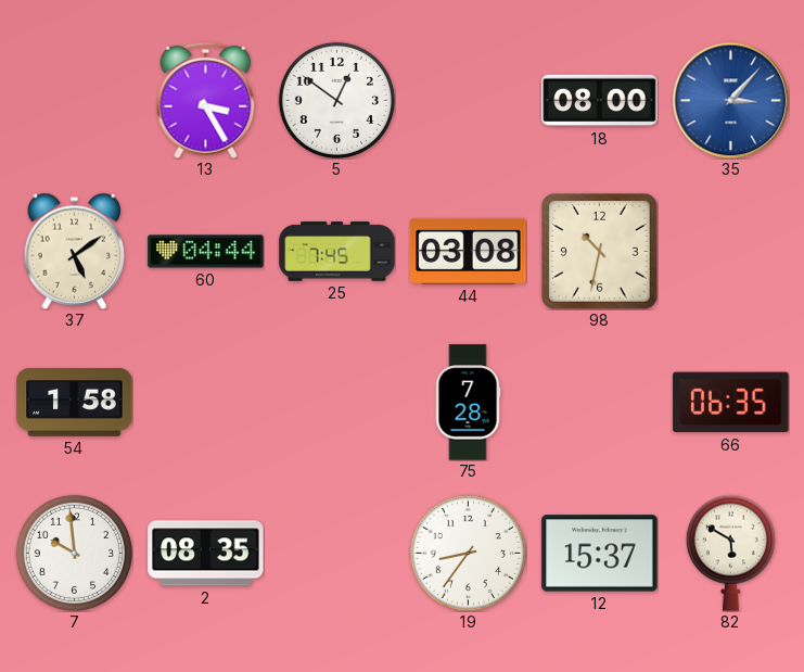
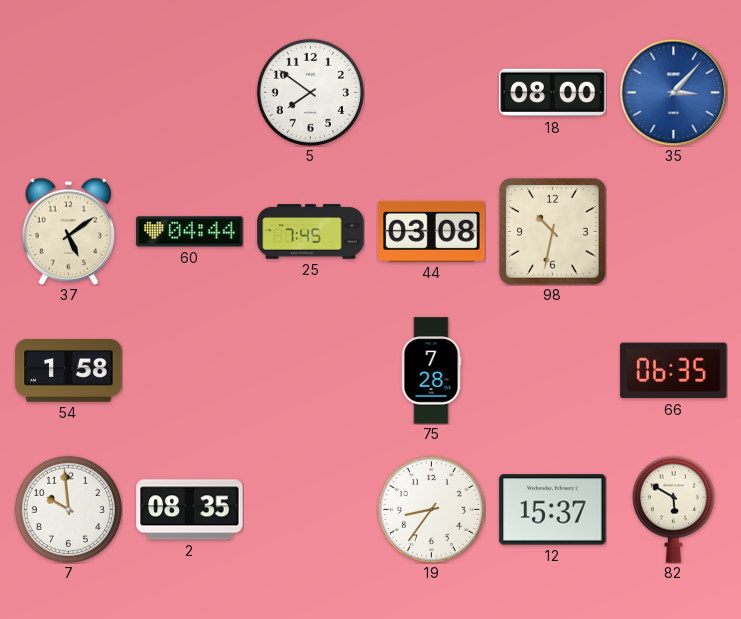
13: 3:25 -> none
5: 12:51 -> 7:51
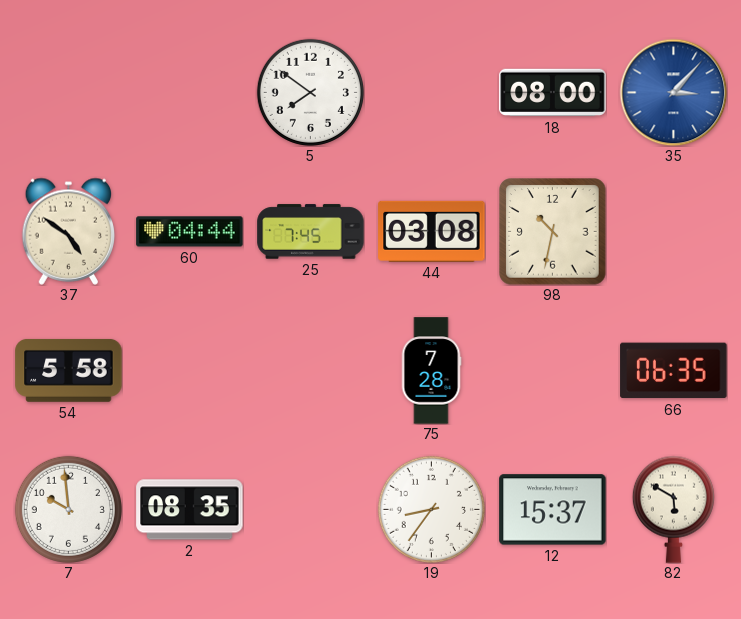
37: 5:09 -> 4:51
54: 1:58 -> 5:58
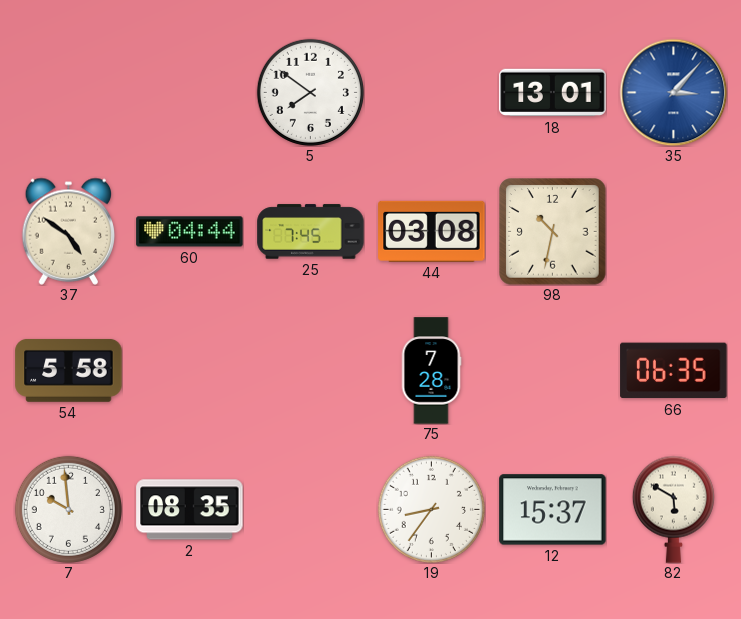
18: 08:00 -> 13:01
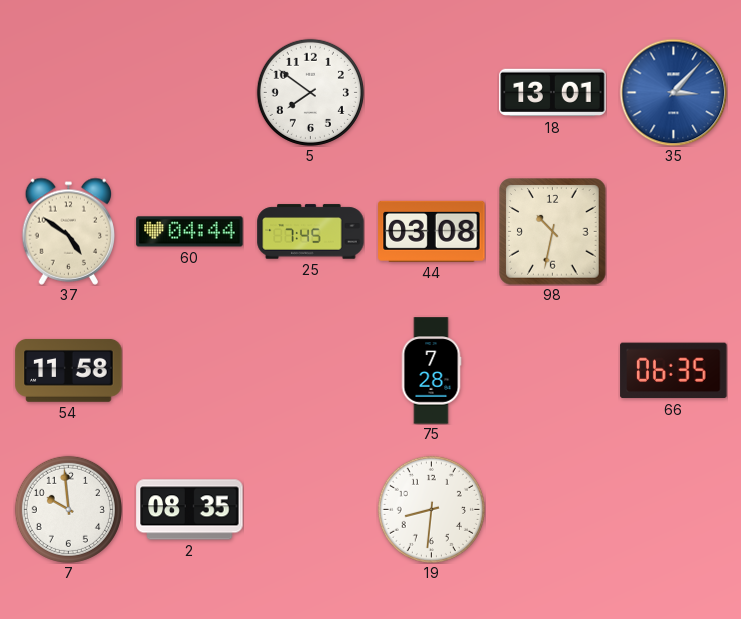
54: 5:58 -> 11:58
19: 8:36 -> 8:31
12: 15:37 -> none
82: 5:50 -> none
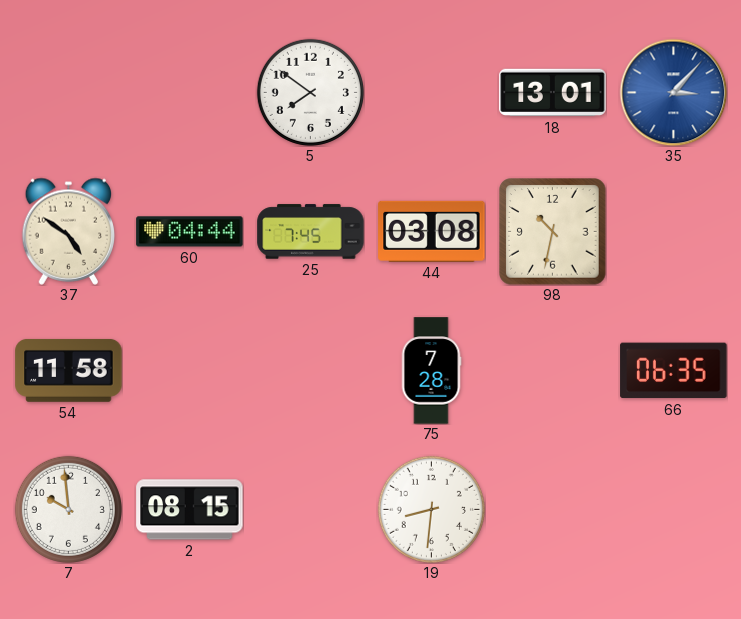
2: 08:35 -> 08:15
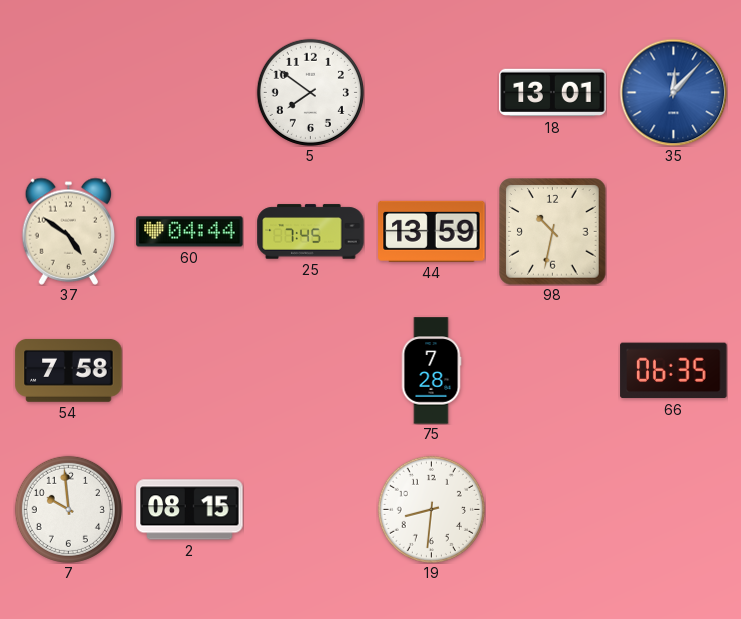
35: 3:07 -> 12:07
44: 03:08 -> 13:59
54: 11:58 -> 7:58
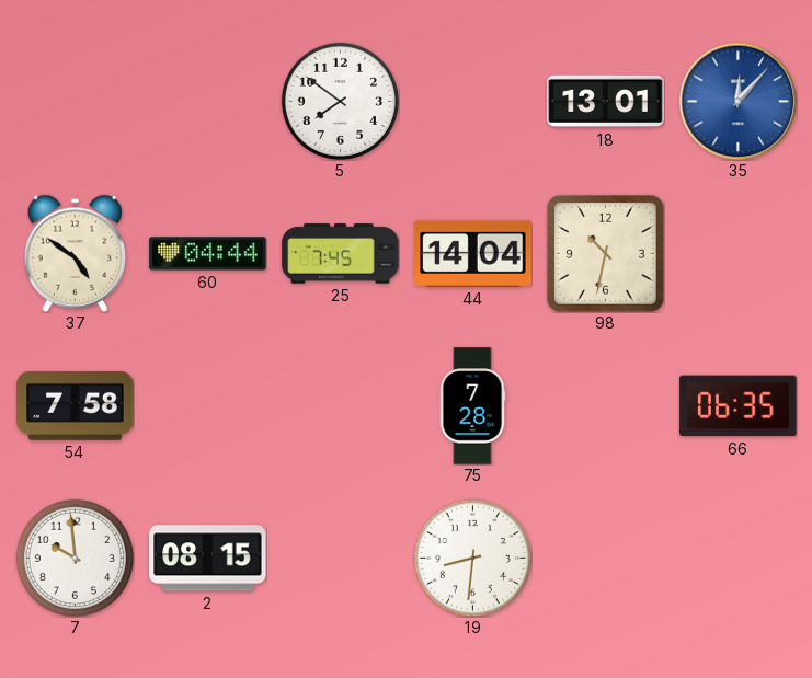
44: 13:59 -> 14:04
